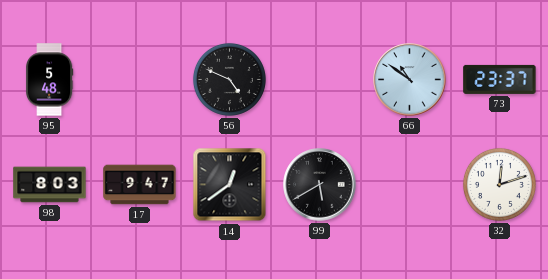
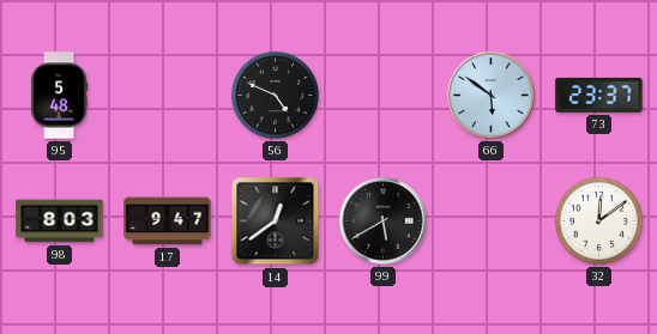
66: 10:51 -> 5:51
32: 12:12 -> 12:09
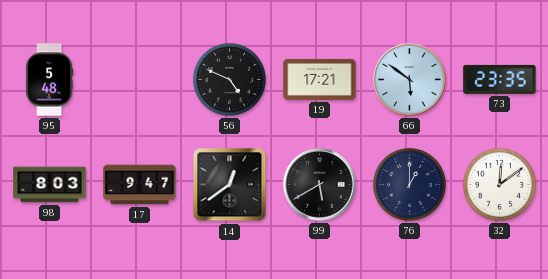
19: none -> 17:21
73: 23:37 -> 23:35
76: none -> 1:00
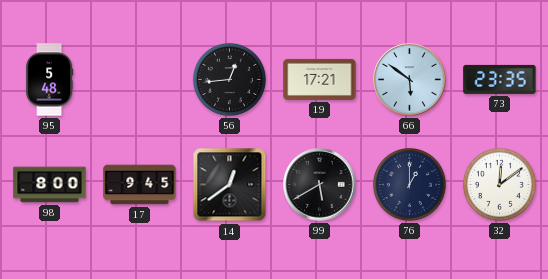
56: 4:49 -> 12:44
98: 8:03 -> 8:00
17: 9:47 -> 9:45
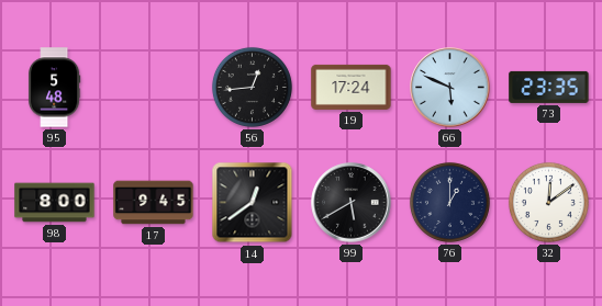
19: 17:21 -> 17:24
66: 5:51 -> 5:49
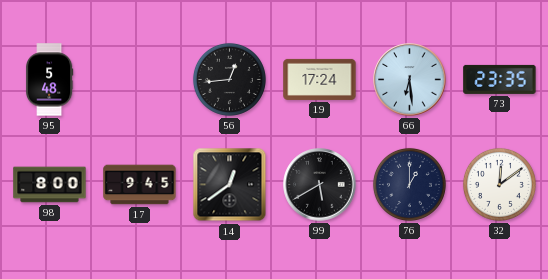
66: 5:49 -> 6:29
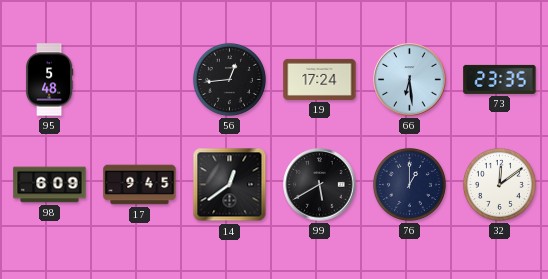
98: 8:00 -> 6:09
